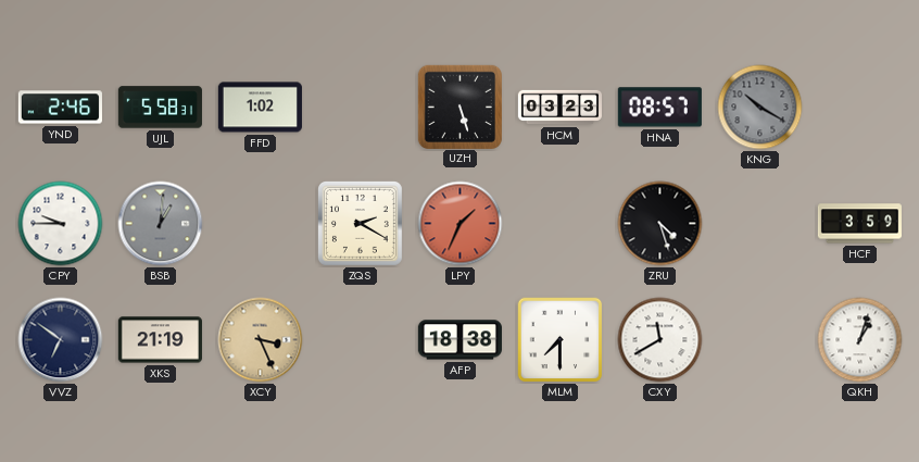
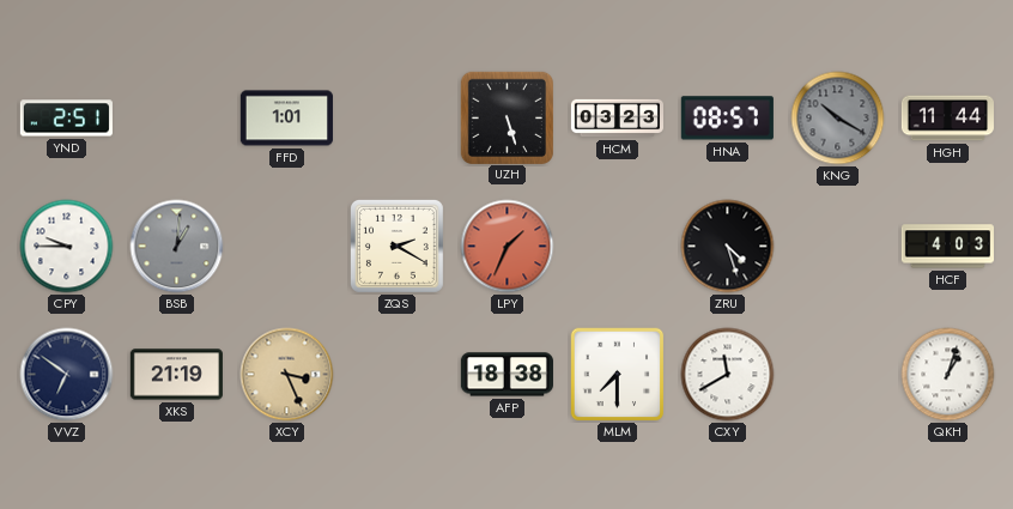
YND: 2:46 -> 2:51
UJL: 5:58 -> none
FFD: 1:02 -> 1:01
HGH: none -> 11:44
HCF: 3:59 -> 4:03
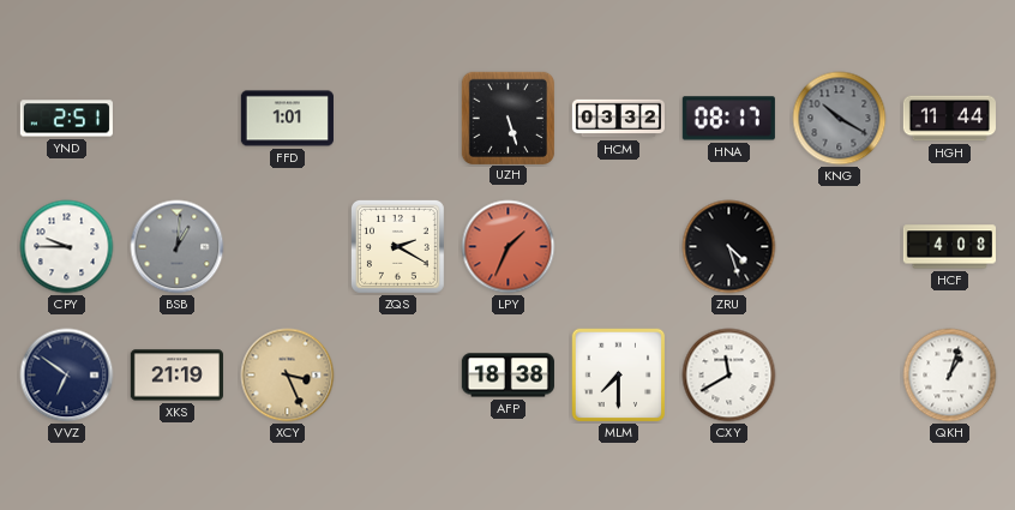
HCM: 03:23 -> 03:32
HNA: 08:57 -> 08:17
HCF: 4:03 -> 4:08
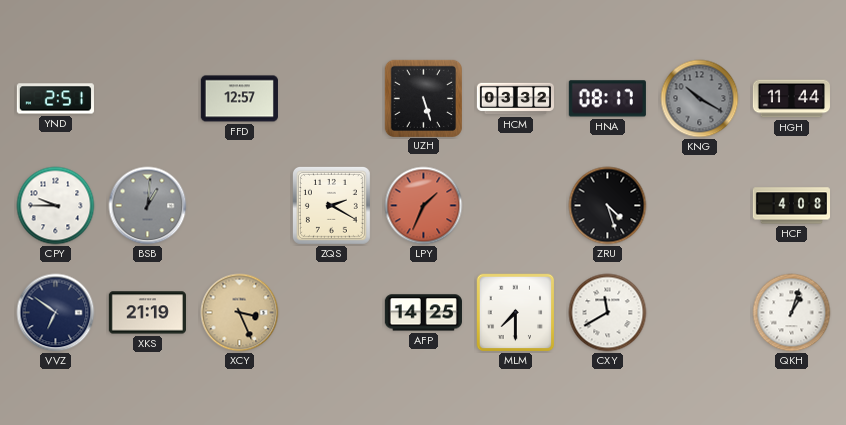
FFD: 1:01 -> 12:57
AFP: 18:38 -> 14:25
